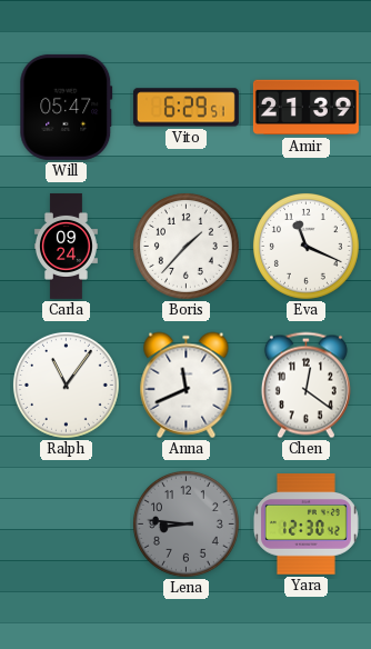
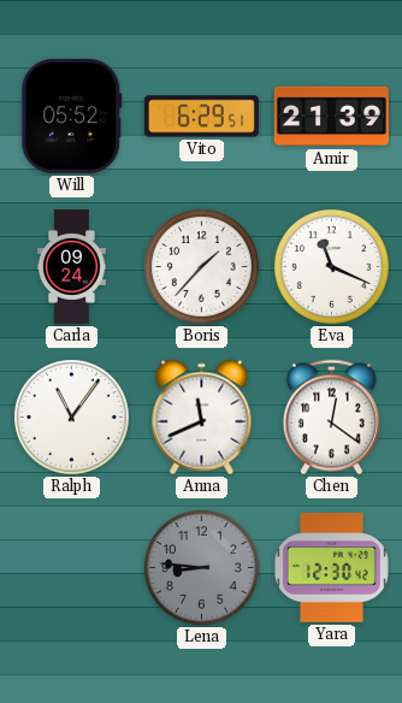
Will: 05:47 -> 05:52
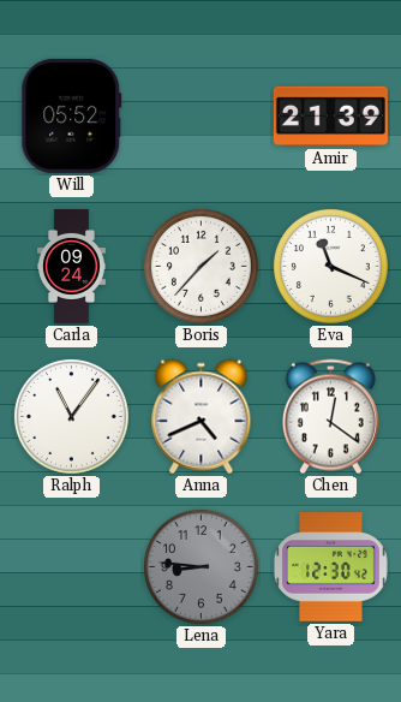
Vito: 6:29 -> none
Anna: 11:41 -> 4:41
